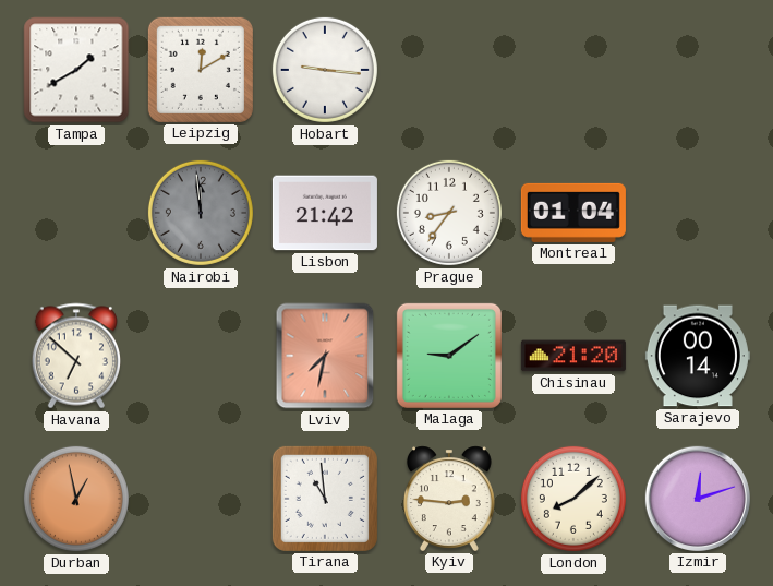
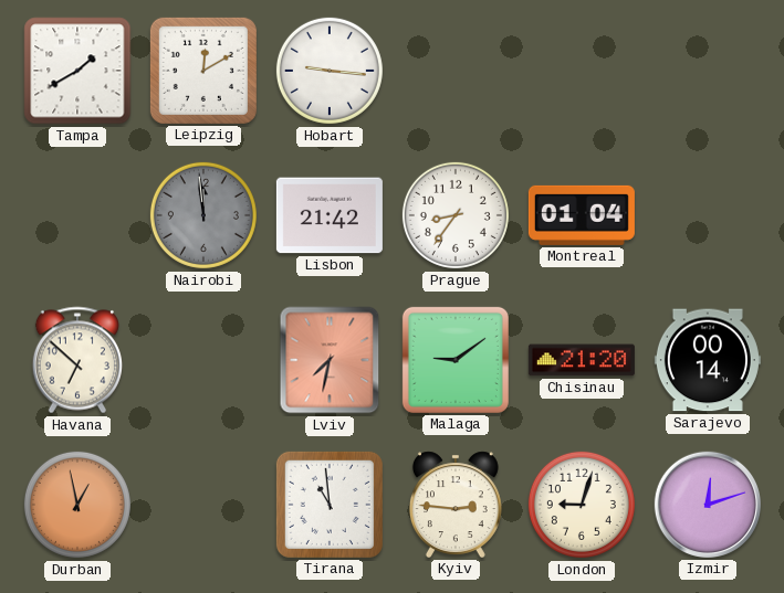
London: 8:08 -> 9:03
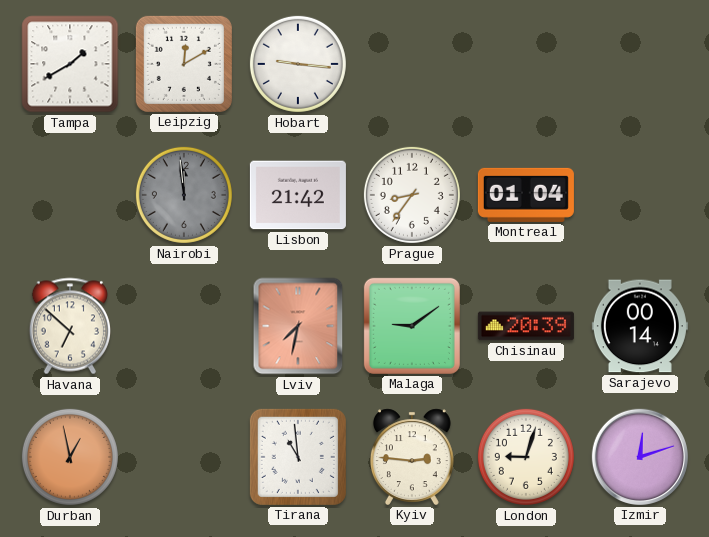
Chisinau: 21:20 -> 20:39
